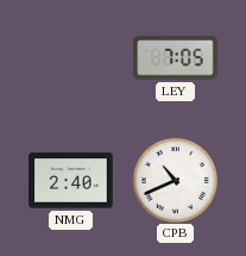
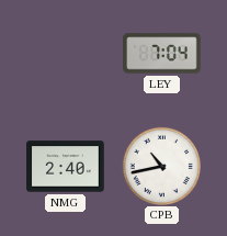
LEY: 7:05 -> 7:04
CPB: 10:41 -> 10:43
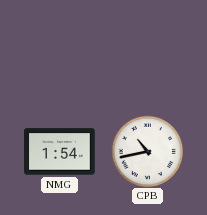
LEY: 7:04 -> none
NMG: 2:40 -> 1:54
